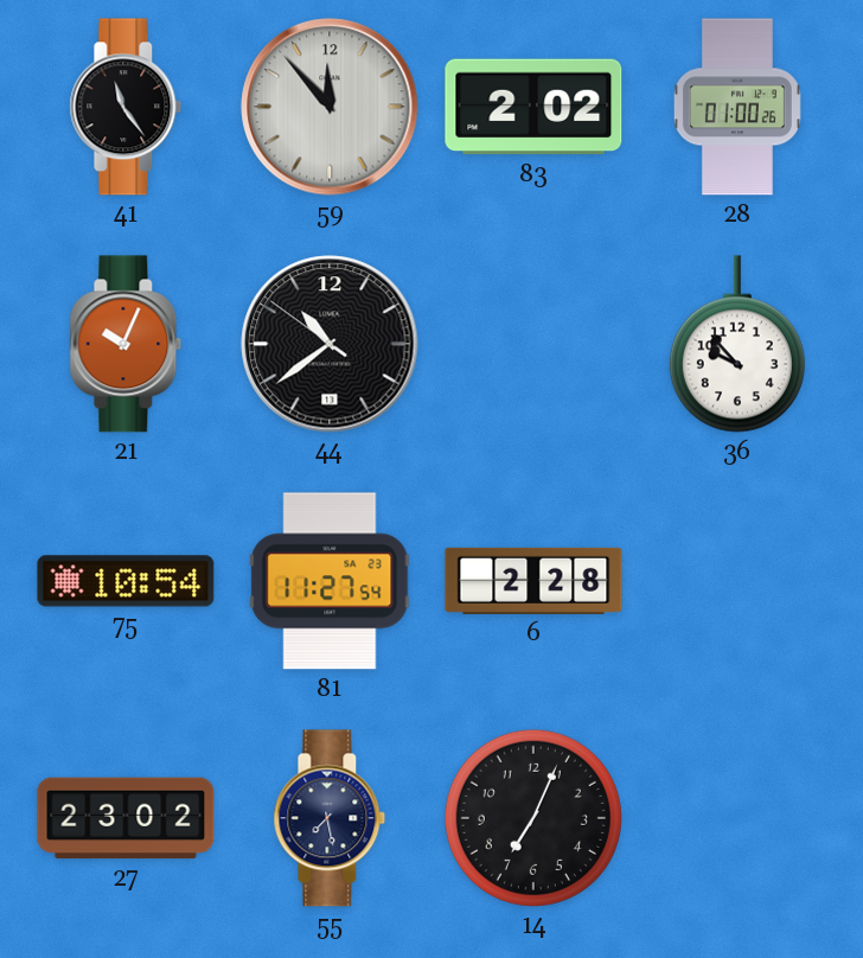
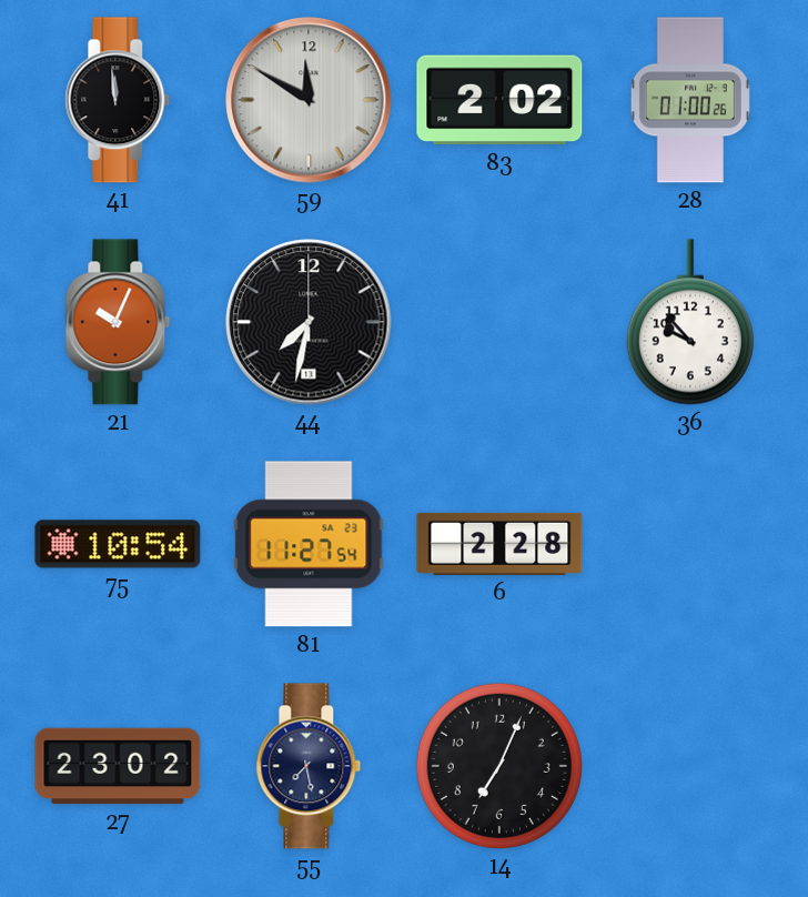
41: 11:24 -> 11:59
59: 11:53 -> 11:50
44: 10:38 -> 7:32
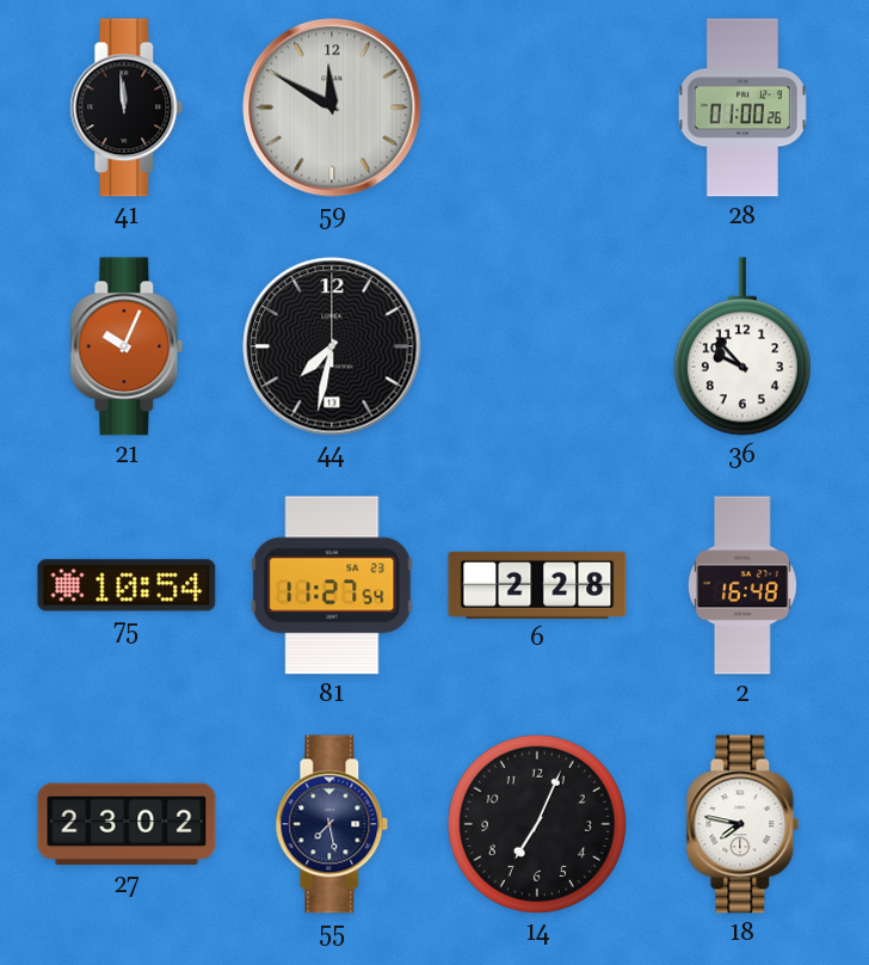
83: 2:02 -> none
2: none -> 16:48
18: none -> 7:47
